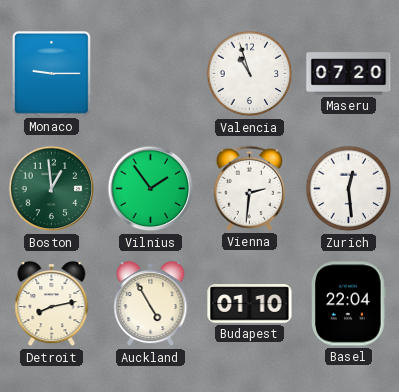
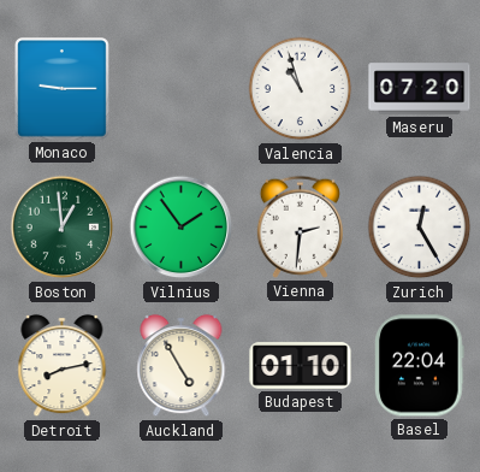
Zurich: 12:29 -> 12:25
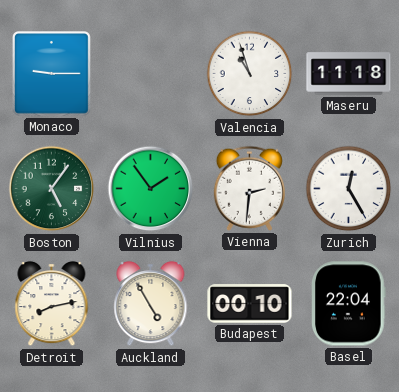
Maseru: 07:20 -> 11:18
Boston: 12:59 -> 5:06
Budapest: 01:10 -> 00:10
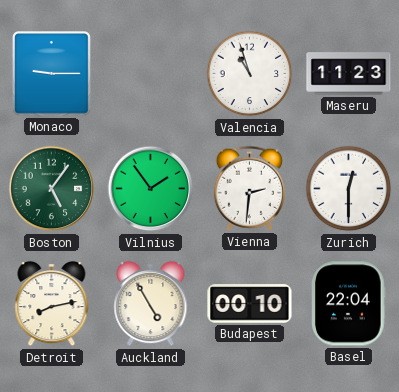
Maseru: 11:18 -> 11:23
Zurich: 12:25 -> 12:30
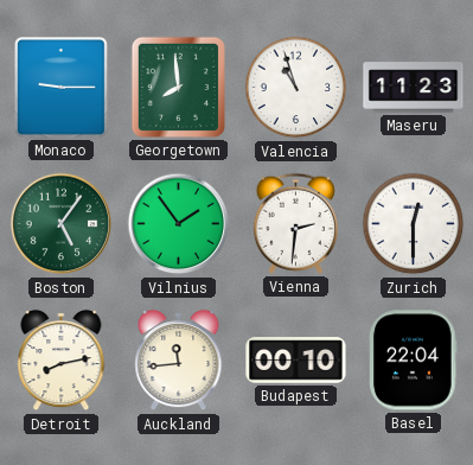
Georgetown: none -> 7:59
Auckland: 4:55 -> 11:44
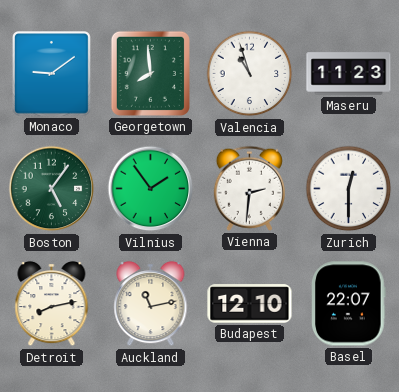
Monaco: 9:15 -> 9:09
Auckland: 11:44 -> 11:13
Budapest: 00:10 -> 12:10
Basel: 22:04 -> 22:07
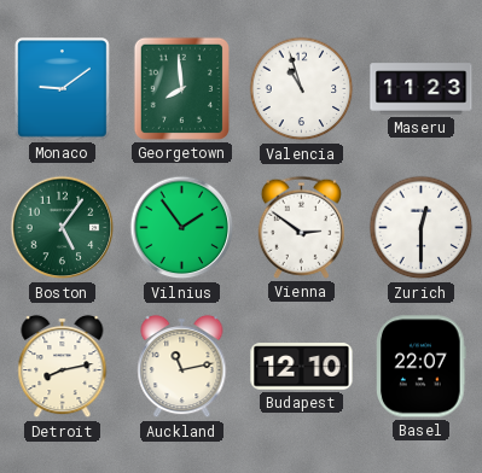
Vienna: 2:31 -> 2:51
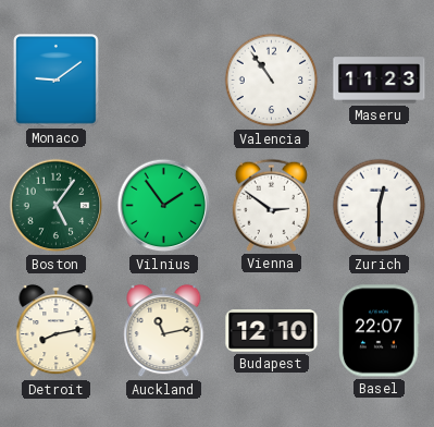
Georgetown: 7:59 -> none
Valencia: 10:57 -> 10:54
